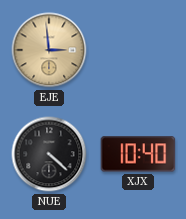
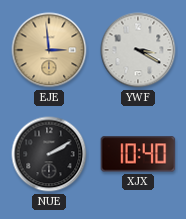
YWF: none -> 3:20
NUE: 4:22 -> 2:10
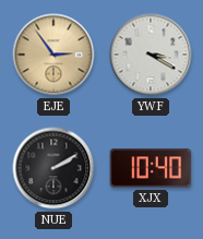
EJE: 2:59 -> 2:54
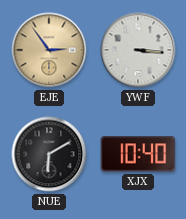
YWF: 3:20 -> 3:16
NUE: 2:10 -> 6:10
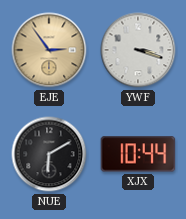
YWF: 3:16 -> 3:18
XJX: 10:40 -> 10:44
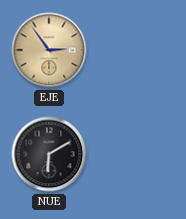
YWF: 3:18 -> none
XJX: 10:44 -> none
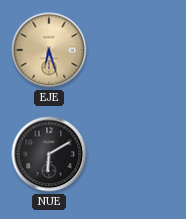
EJE: 2:54 -> 6:27
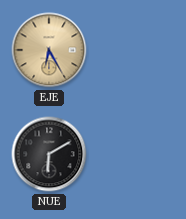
EJE: 6:27 -> 6:25
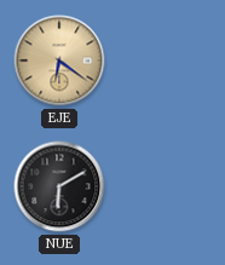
EJE: 6:25 -> 6:21
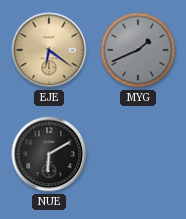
MYG: none -> 1:41
